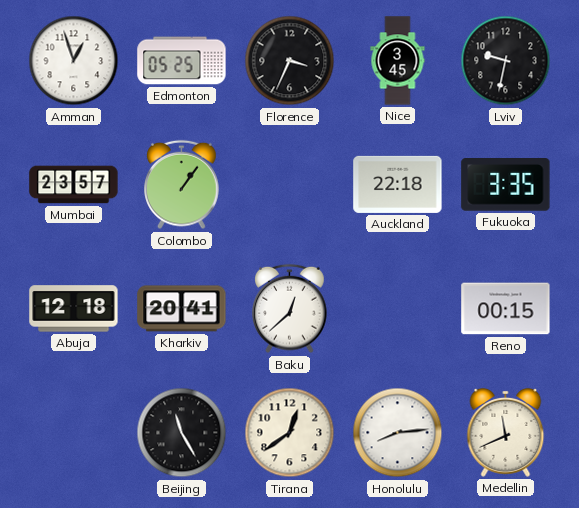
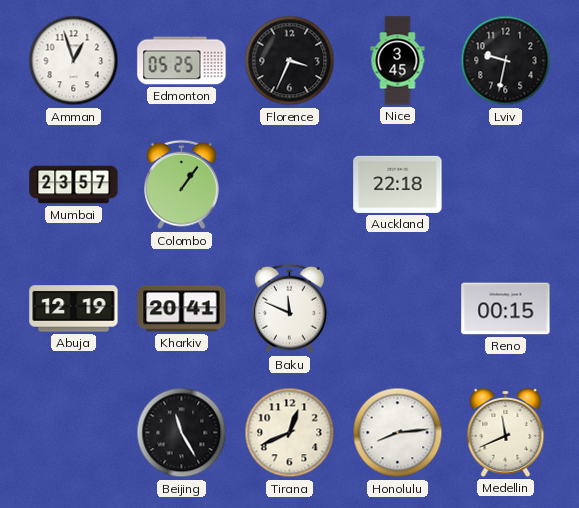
Fukuoka: 3:35 -> none
Abuja: 12:18 -> 12:19
Baku: 12:38 -> 11:49
Tirana: 12:39 -> 12:41
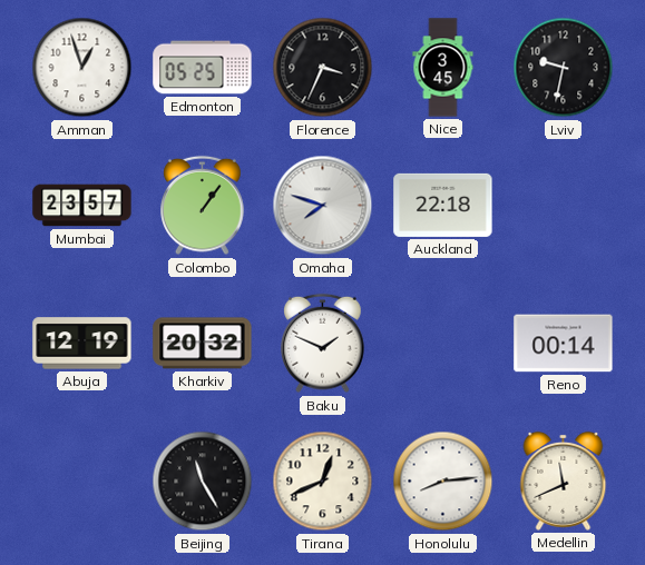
Omaha: none -> 7:48
Kharkiv: 20:41 -> 20:32
Baku: 11:49 -> 1:49
Reno: 00:15 -> 00:14
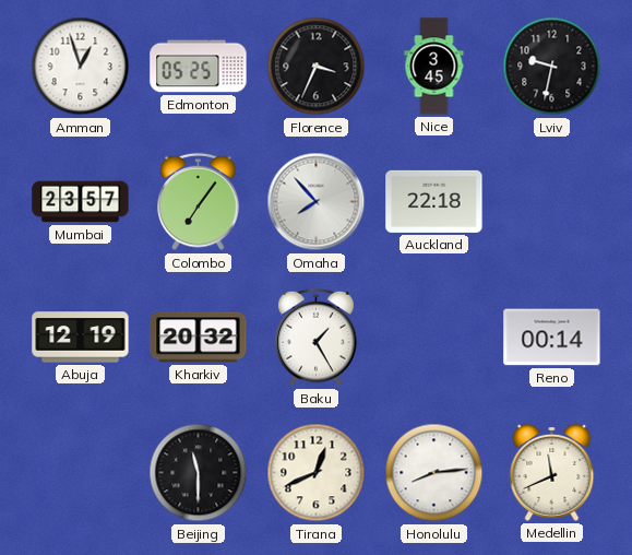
Colombo: 1:06 -> 7:06
Omaha: 7:48 -> 7:53
Baku: 1:49 -> 1:25
Beijing: 11:25 -> 11:30
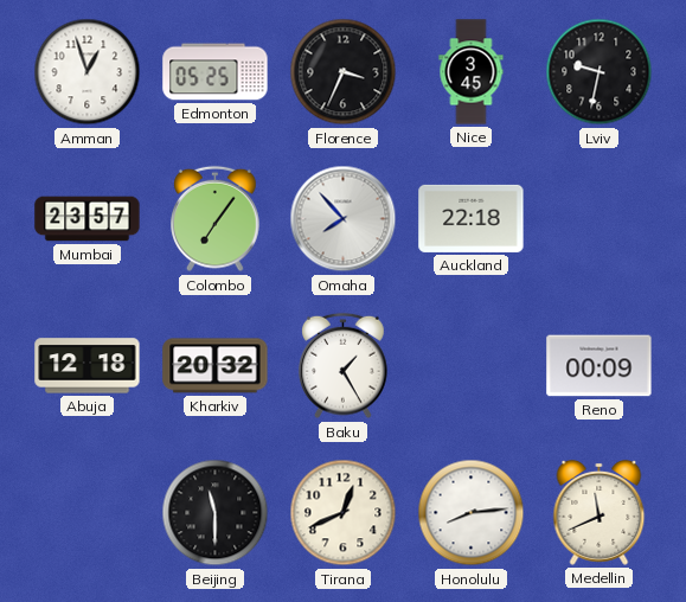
Abuja: 12:19 -> 12:18
Reno: 00:14 -> 00:09
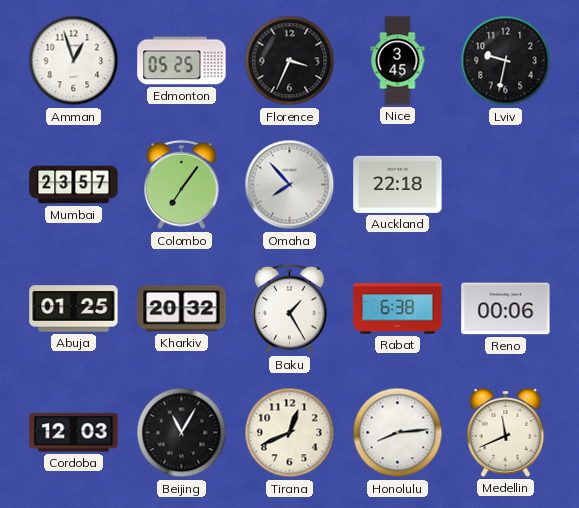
Abuja: 12:18 -> 01:25
Rabat: none -> 6:38
Reno: 00:09 -> 00:06
Cordoba: none -> 12:03
Beijing: 11:30 -> 11:05
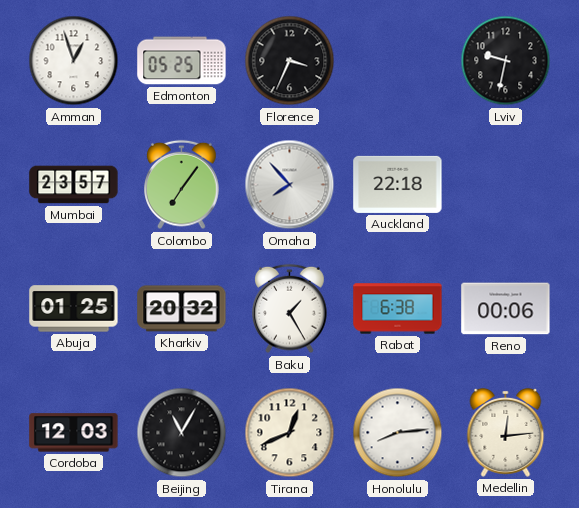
Nice: 3:45 -> none
Medellin: 11:41 -> 12:14
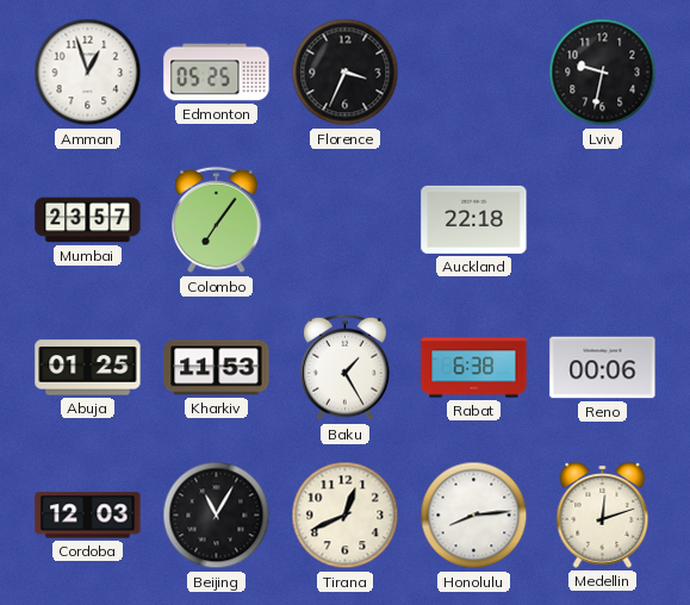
Omaha: 7:53 -> none
Kharkiv: 20:32 -> 11:53
Medellin: 12:14 -> 12:12
